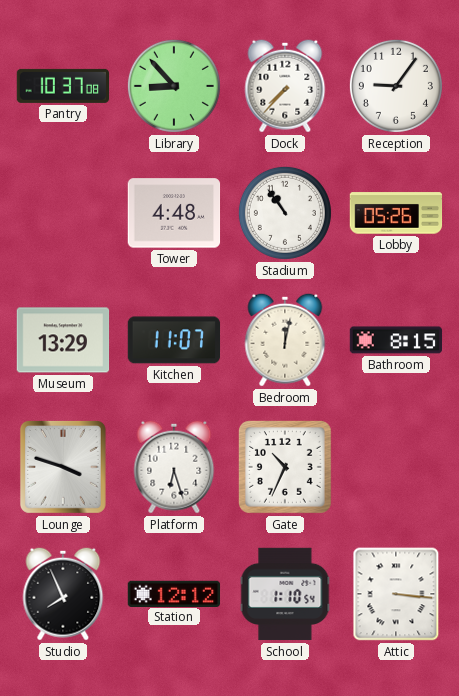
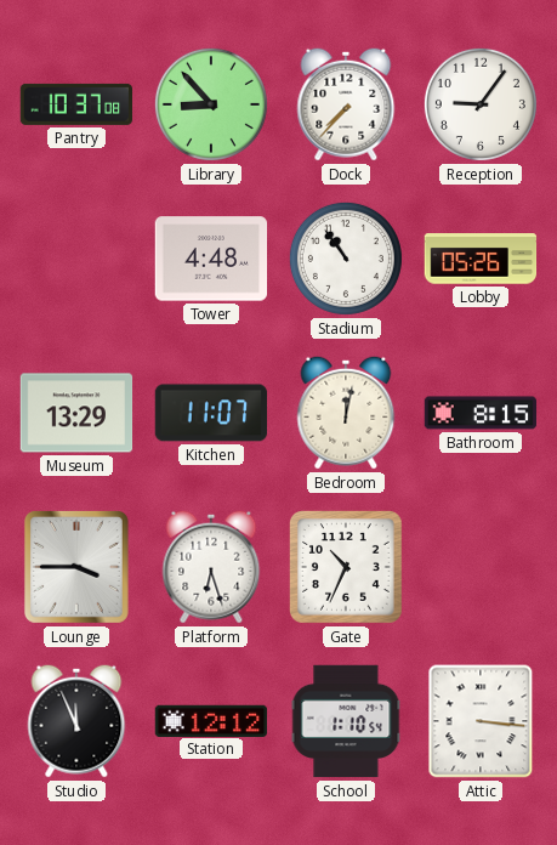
Lounge: 3:48 -> 3:45
Studio: 7:56 -> 11:56
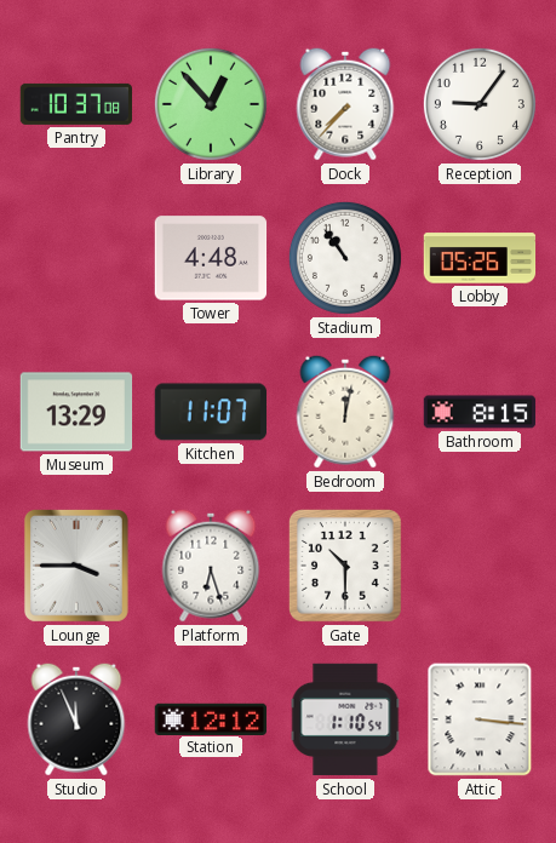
Library: 8:53 -> 12:53
Gate: 10:34 -> 10:30
